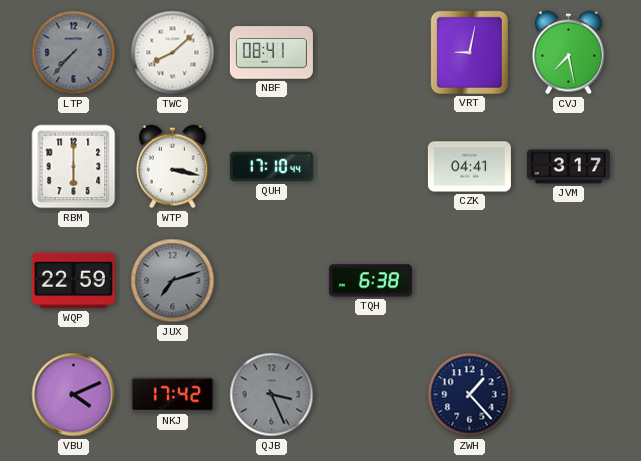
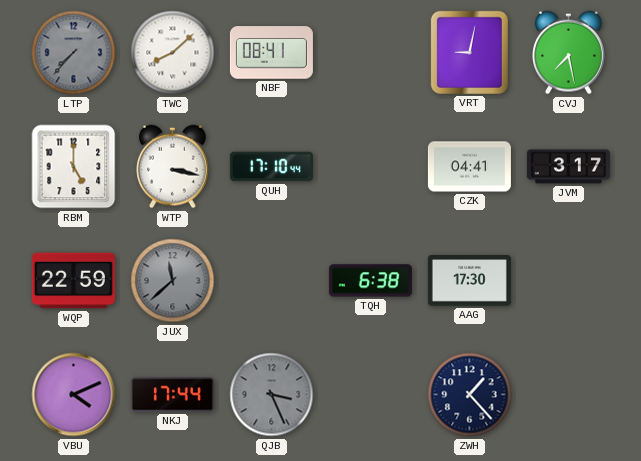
RBM: 6:00 -> 5:00
JUX: 7:12 -> 11:38
AAG: none -> 17:30
NKJ: 17:42 -> 17:44
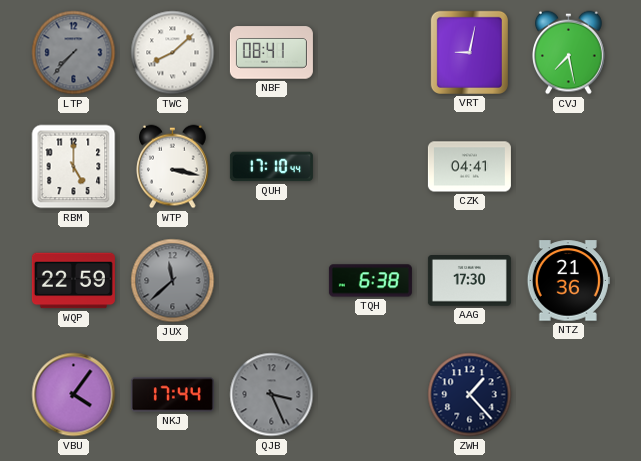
JVM: 3:17 -> none
NTZ: none -> 21:36
VBU: 4:11 -> 4:06
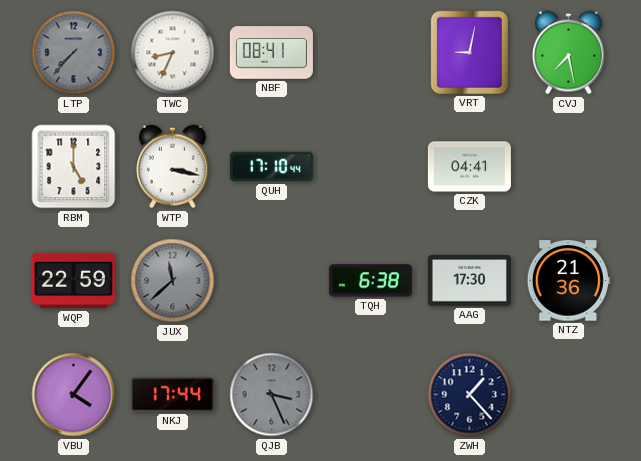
TWC: 8:08 -> 8:34
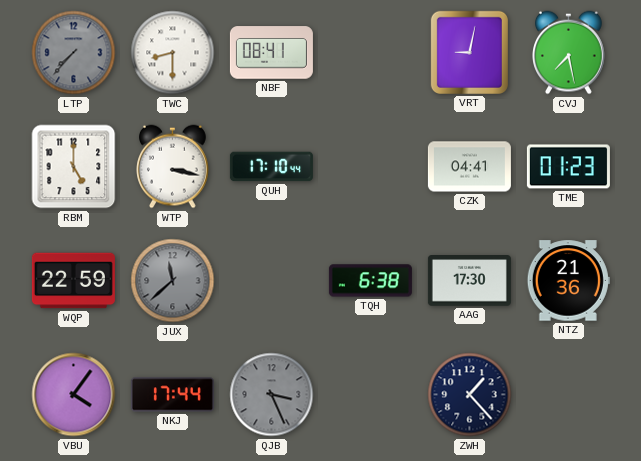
TWC: 8:34 -> 8:30
TME: none -> 01:23
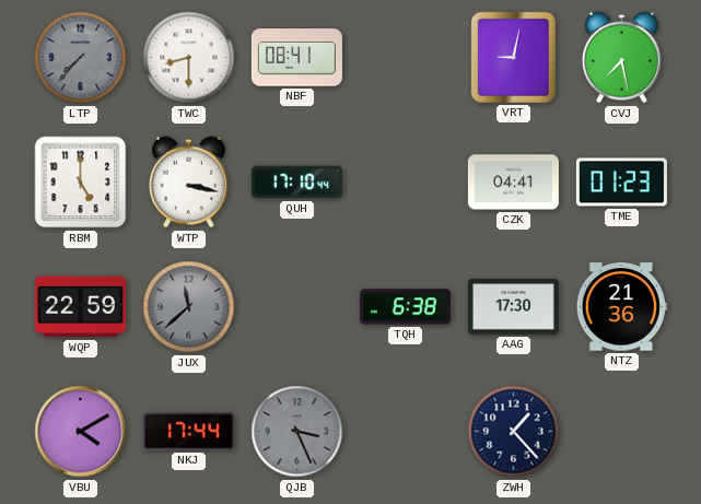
VBU: 4:06 -> 4:10
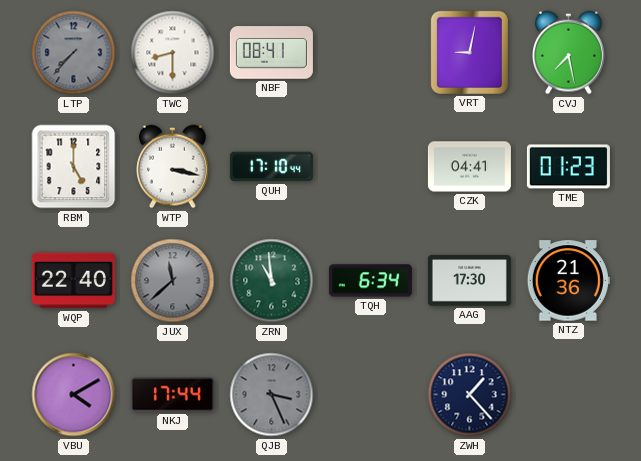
WQP: 22:59 -> 22:40
ZRN: none -> 10:59
TQH: 6:38 -> 6:34
